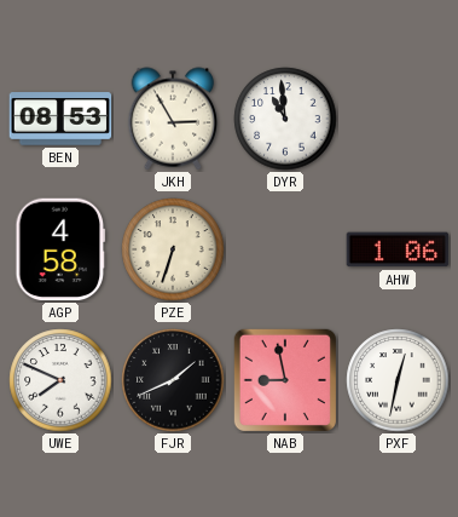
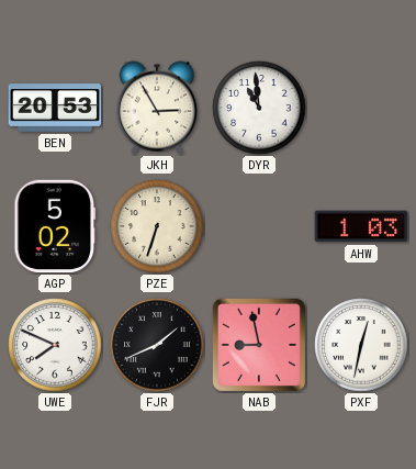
BEN: 08:53 -> 20:53
AGP: 4:58 -> 5:02
AHW: 1:06 -> 1:03
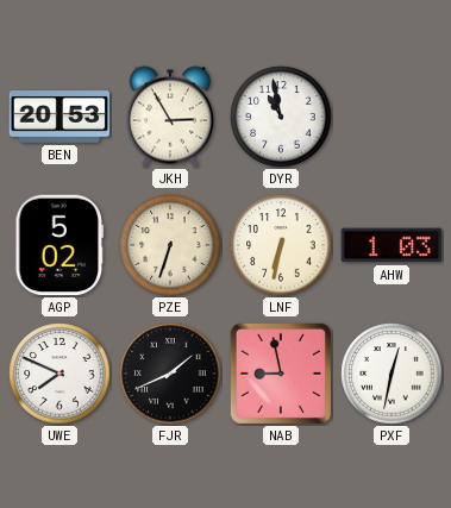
DYR: 10:59 -> 10:58
LNF: none -> 6:32
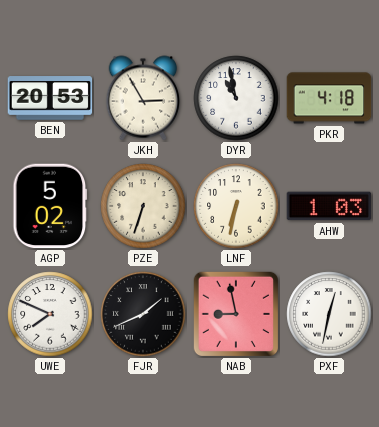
PKR: none -> 4:18
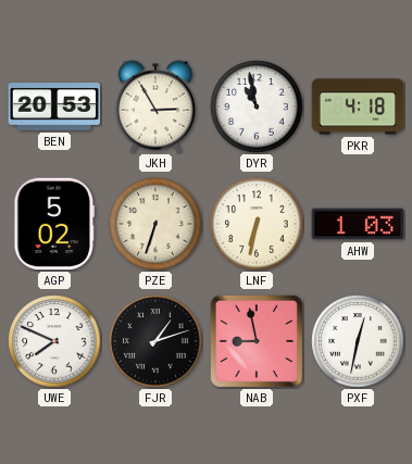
FJR: 1:41 -> 1:12
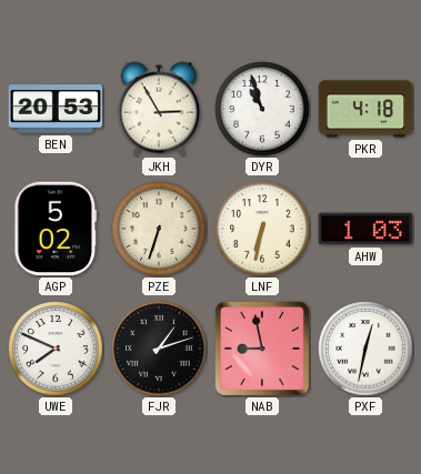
DYR: 10:58 -> 10:57
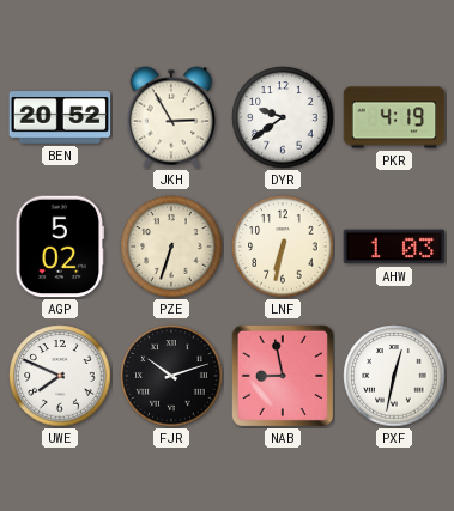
BEN: 20:53 -> 20:52
DYR: 10:57 -> 9:39
PKR: 4:18 -> 4:19
FJR: 1:12 -> 10:12
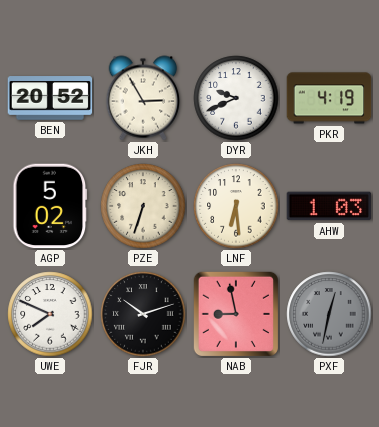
DYR: 9:39 -> 9:41
LNF: 6:32 -> 6:29
PXF dial: white -> grey
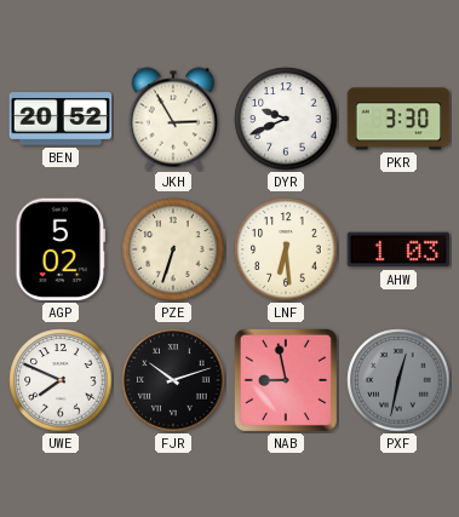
PKR: 4:19 -> 3:30
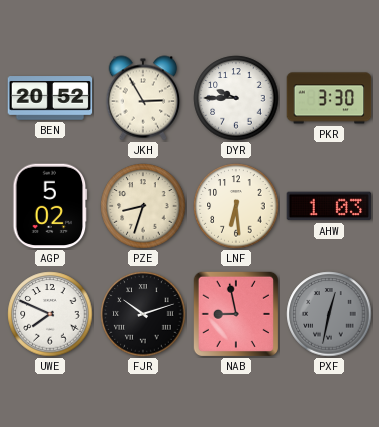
DYR: 9:41 -> 9:45
PZE: 6:33 -> 8:33
